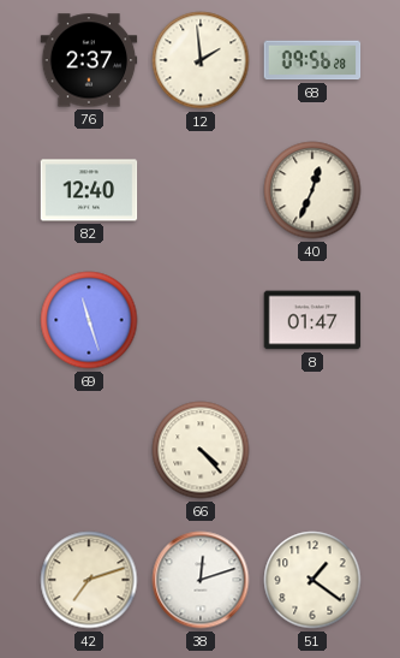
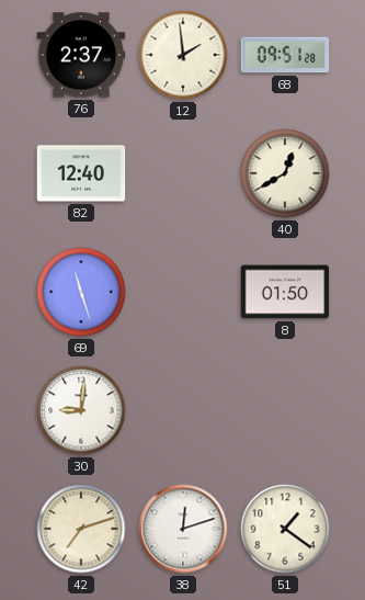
68: 09:56 -> 09:51
40: 12:34 -> 12:40
8: 01:47 -> 01:50
30: none -> 9:01
66: 4:23 -> none
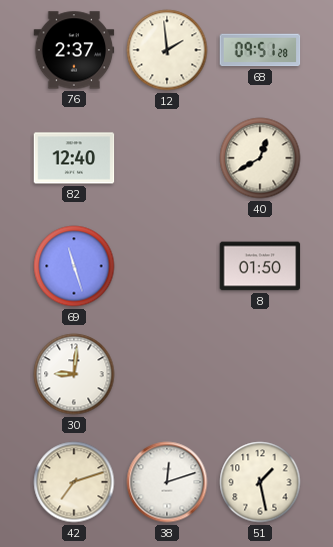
51: 1:21 -> 1:28
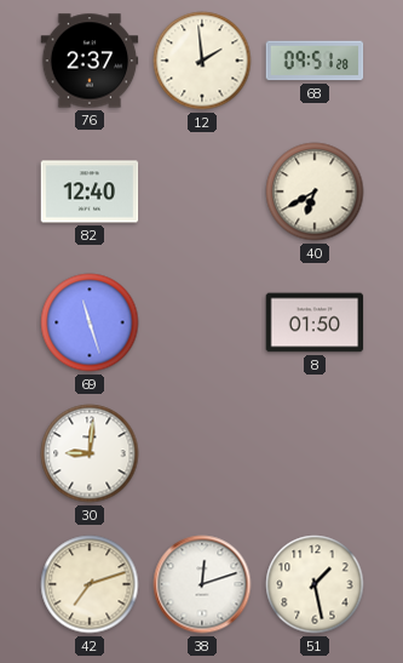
40: 12:40 -> 6:40
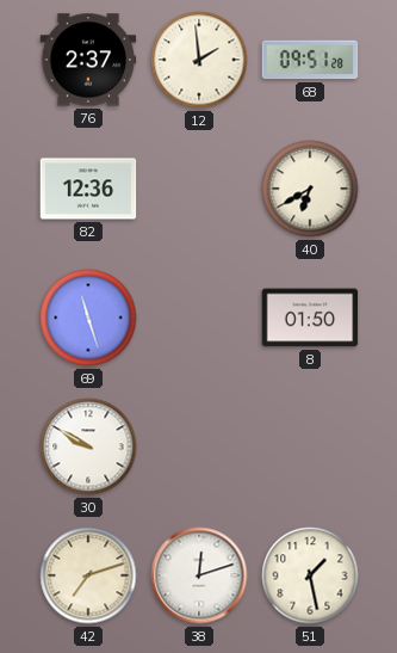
82: 12:40 -> 12:36
30: 9:01 -> 9:50
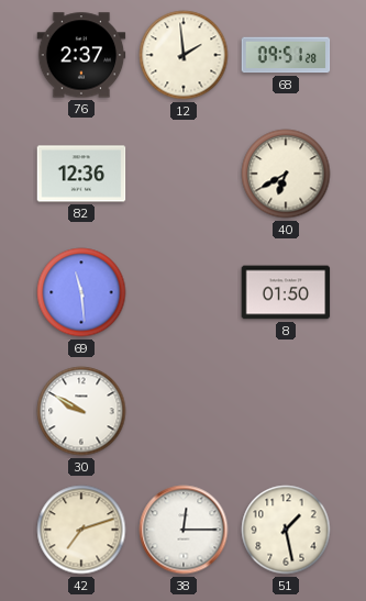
69: 11:27 -> 11:29
38: 12:12 -> 12:15
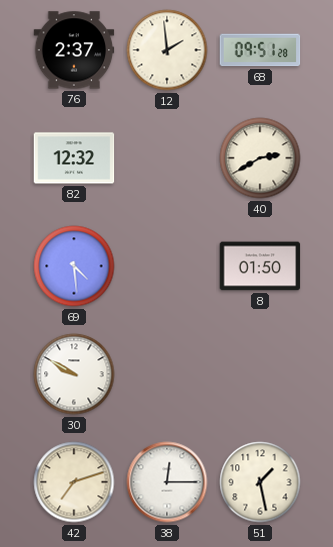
82: 12:36 -> 12:32
40: 6:40 -> 2:40
69: 11:29 -> 4:29
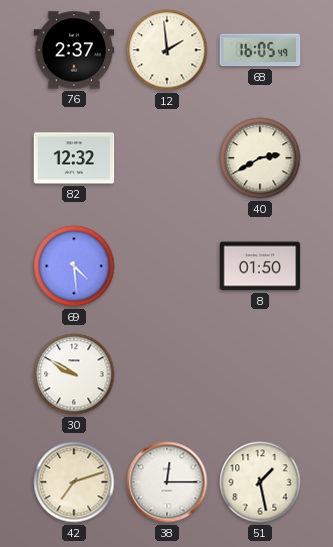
68: 09:51 -> 16:05
